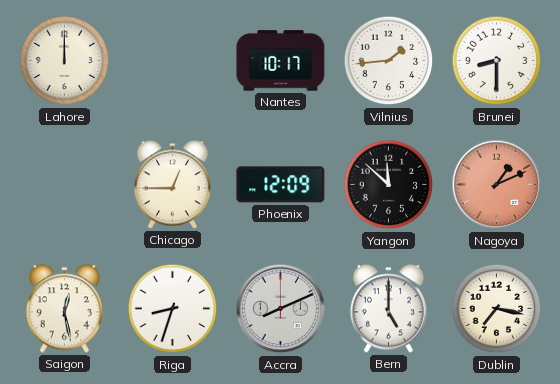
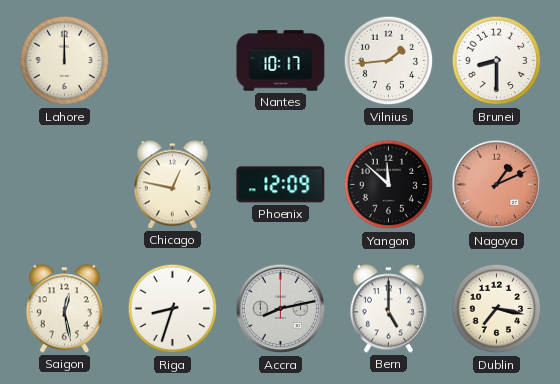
Chicago: 12:45 -> 12:47
Accra: 8:11 -> 8:13
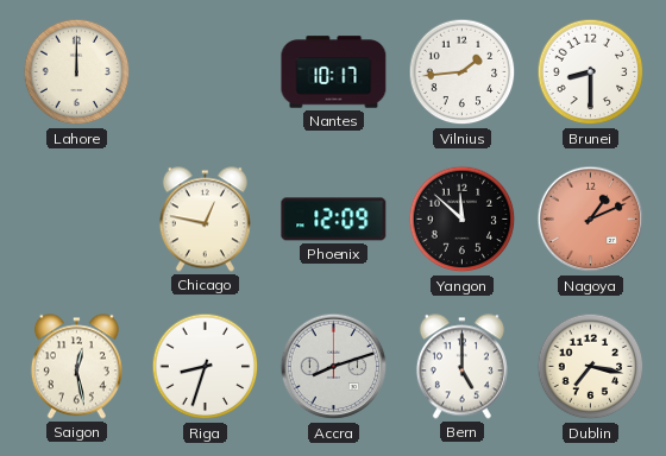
Accra: 8:13 -> 8:12
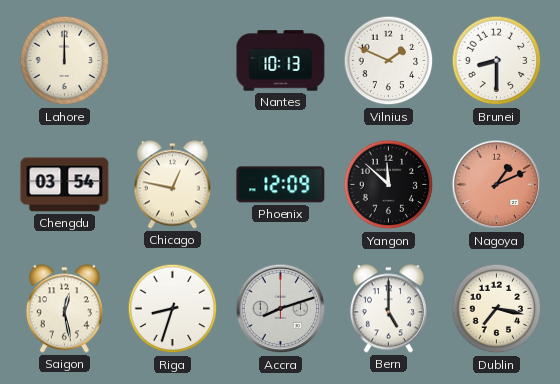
Nantes: 10:17 -> 10:13
Vilnius: 1:44 -> 1:49
Chengdu: none -> 03:54
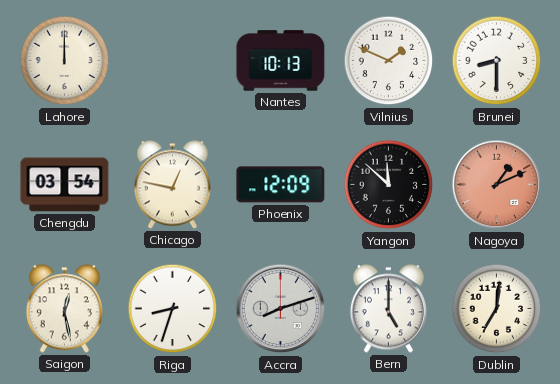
Dublin: 7:17 -> 7:01
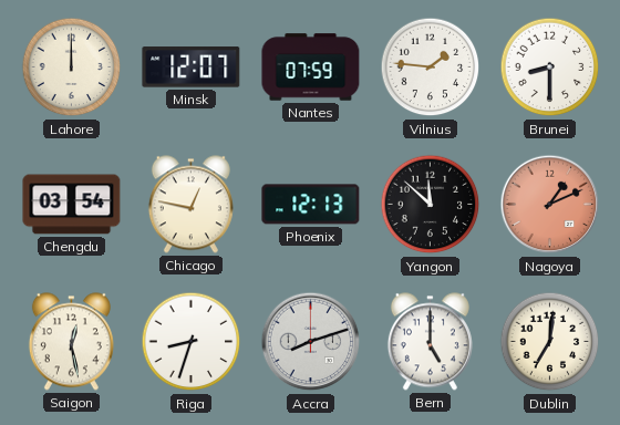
Minsk: none -> 12:07
Nantes: 10:13 -> 07:59
Vilnius: 1:49 -> 1:46
Phoenix: 12:09 -> 12:13
